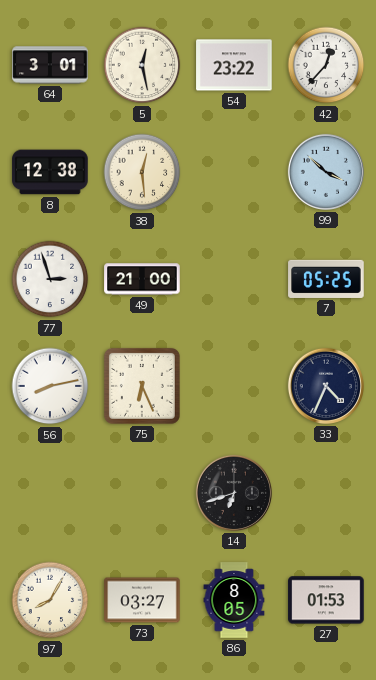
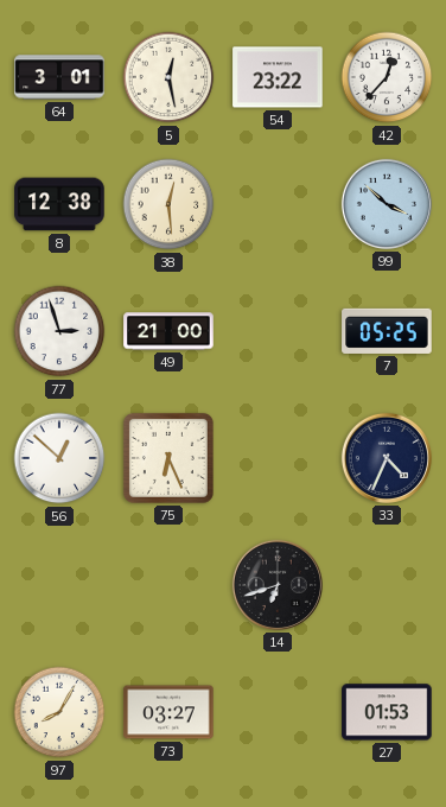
56: 8:13 -> 12:52
86: 8:05 -> none
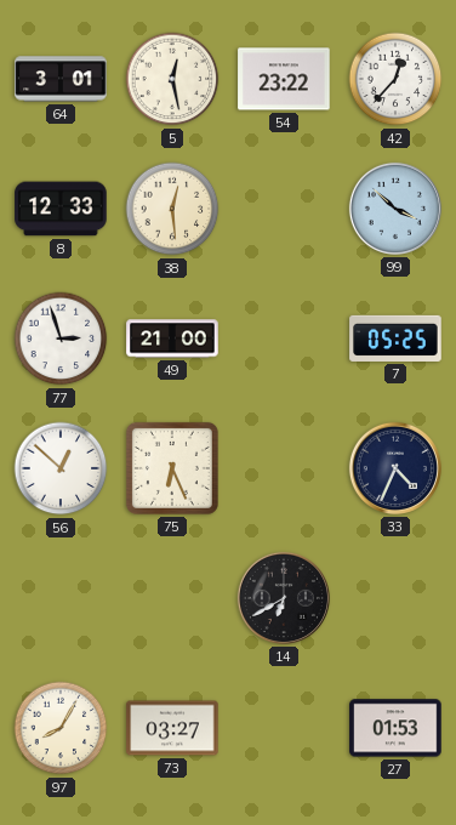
8: 12:38 -> 12:33
14: 6:42 -> 6:40
